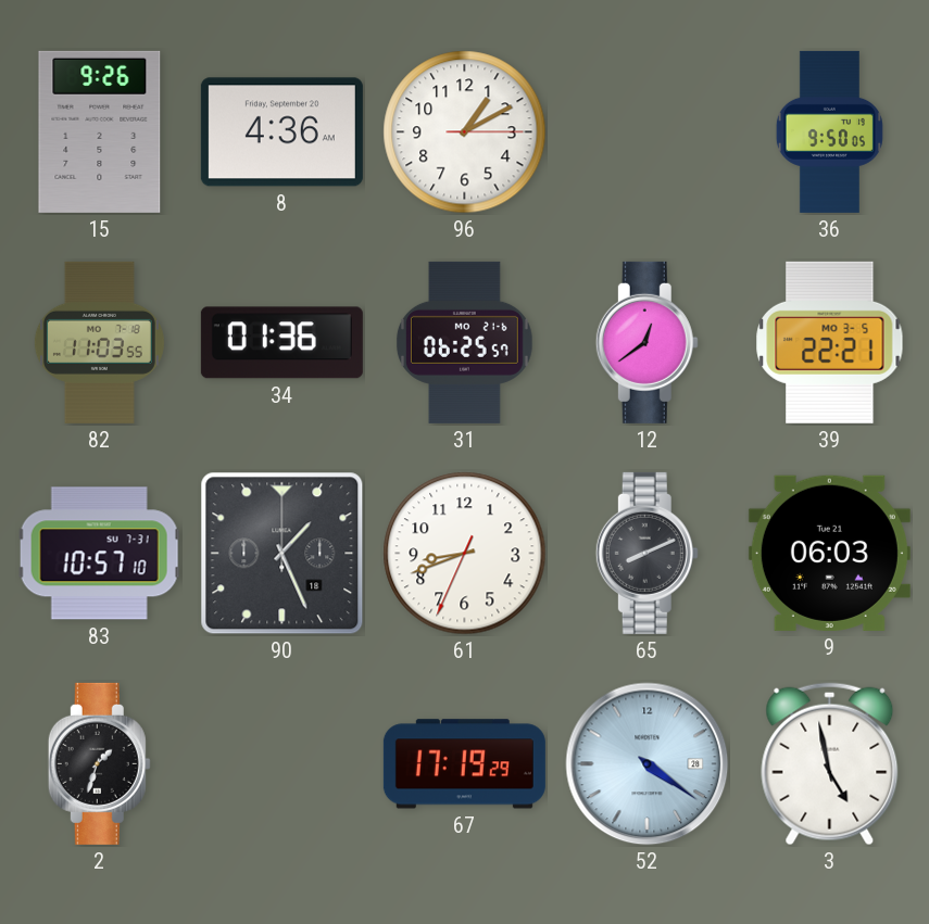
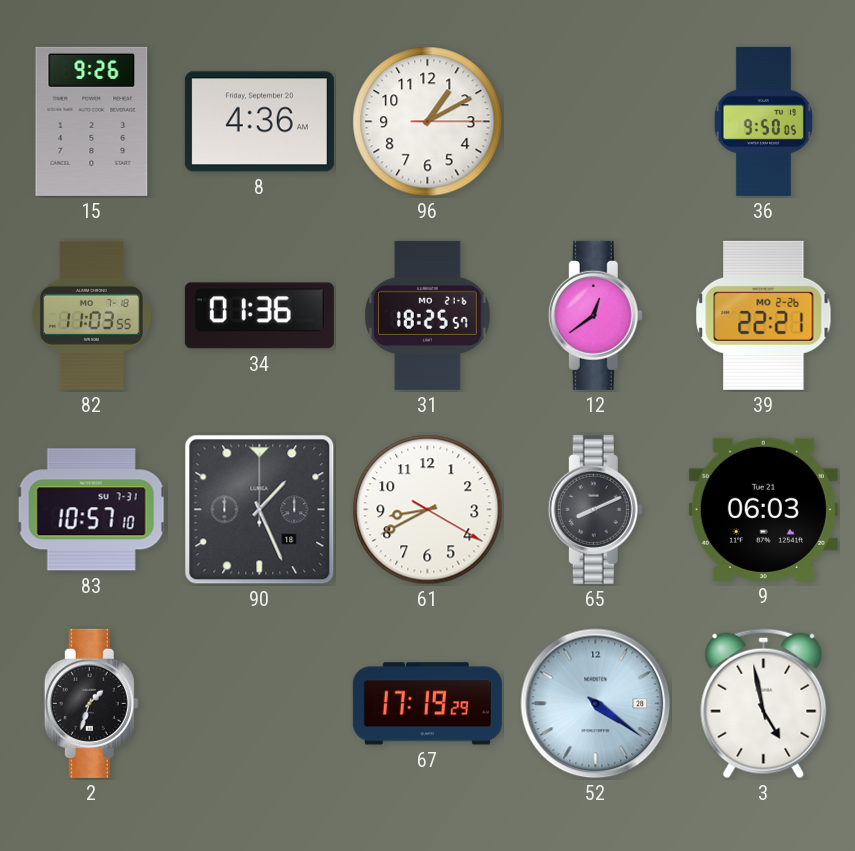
31: 06:25 -> 18:25
39 date: MO 3-5 -> MO 2-26
61: 8:41 -> 8:40
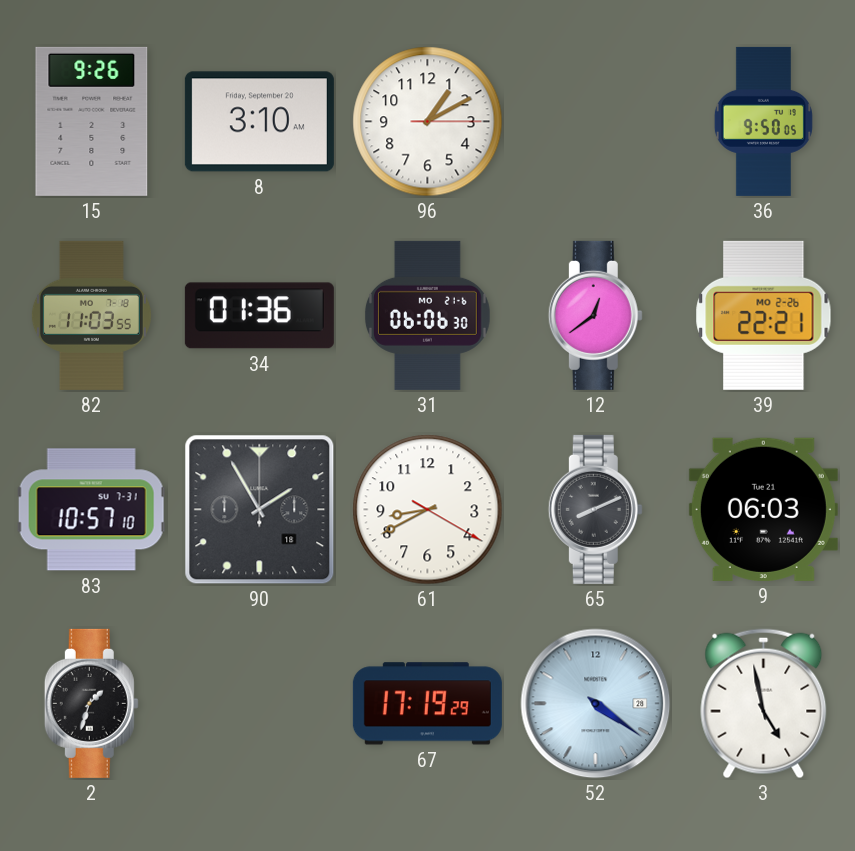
8: 4:36 -> 3:10
31: 18:25 -> 06:06
90: 1:26 -> 1:55
